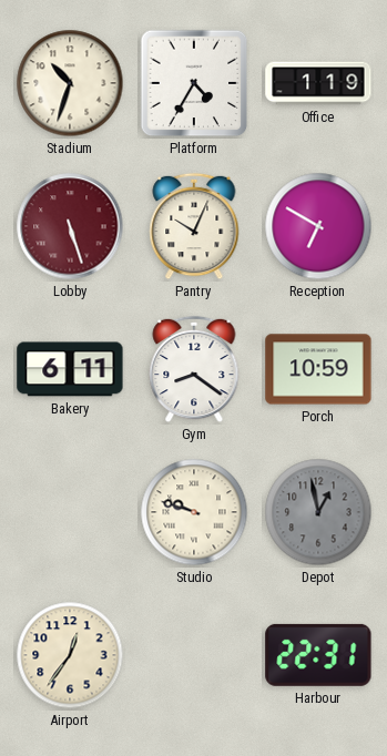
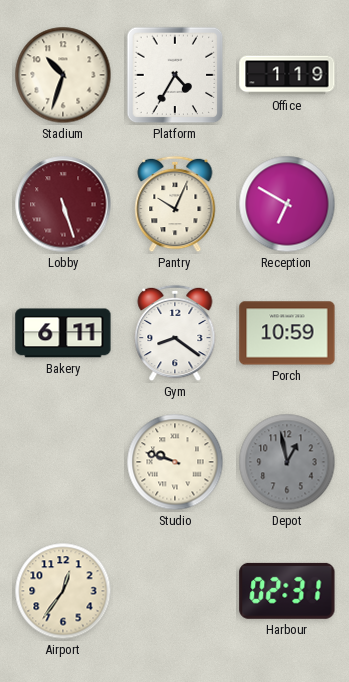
Harbour: 22:31 -> 02:31
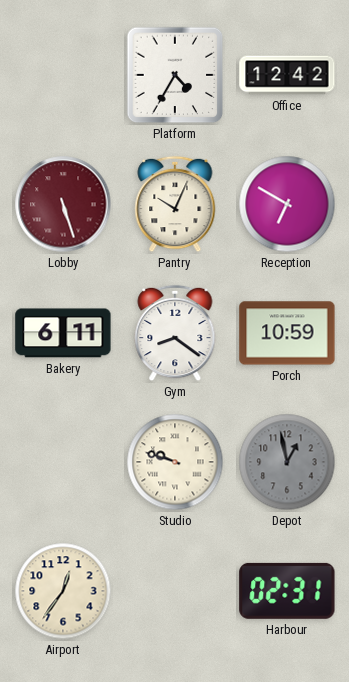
Stadium: 10:33 -> none
Office: 1:19 -> 12:42
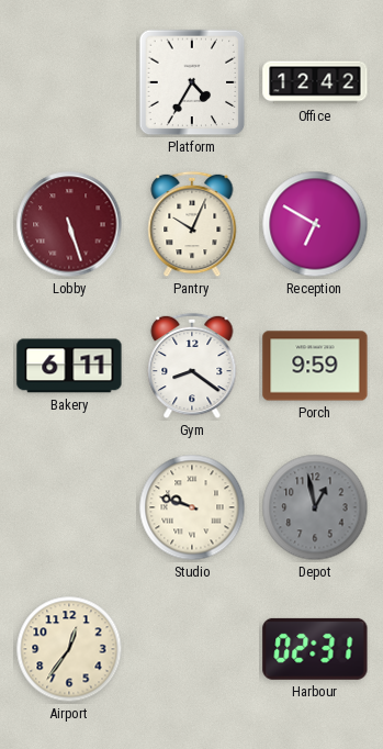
Porch: 10:59 -> 9:59
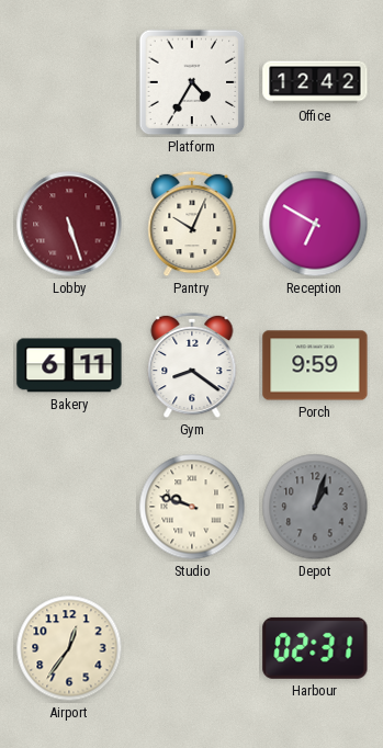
Depot: 12:58 -> 1:03
